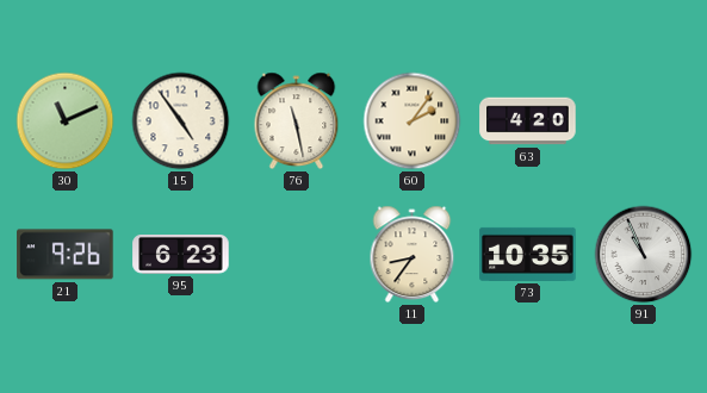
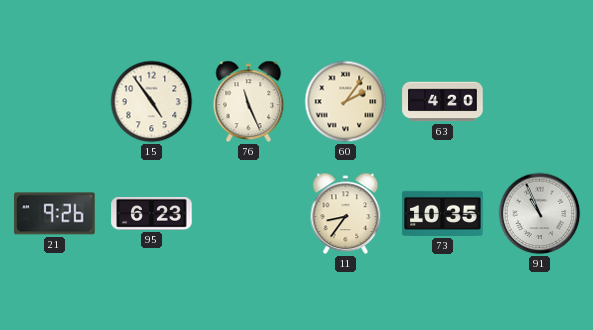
30: 11:11 -> none
76: 11:28 -> 11:26
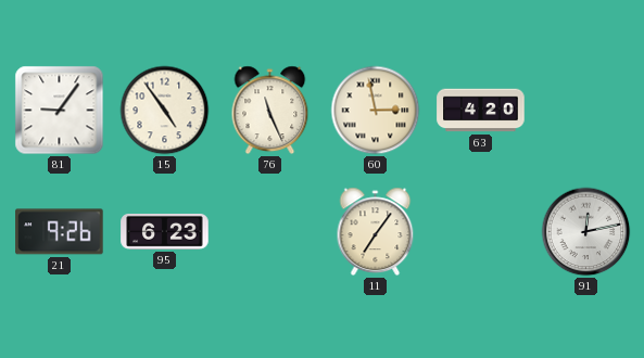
81: none -> 9:06
60: 2:06 -> 2:58
11: 8:36 -> 7:06
73: 10:35 -> none
91: 10:56 -> 12:13
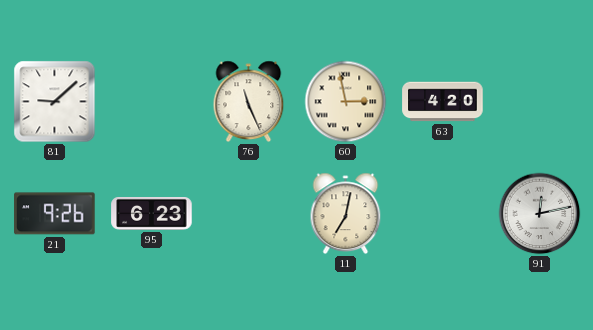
81: 9:06 -> 9:08
15: 4:54 -> none
11: 7:06 -> 7:02
